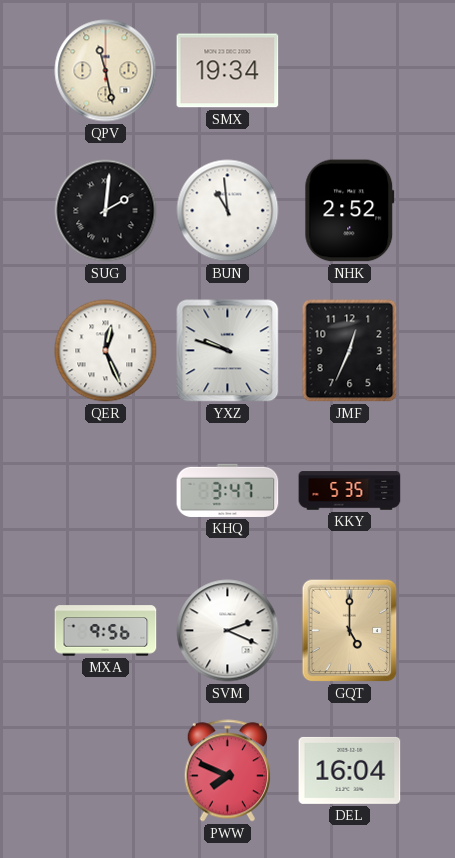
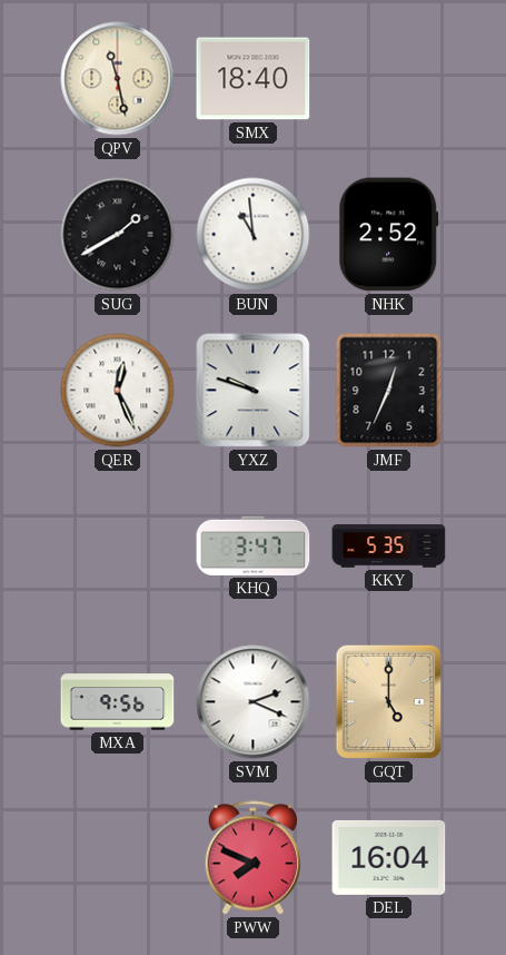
SMX: 19:34 -> 18:40
SUG: 2:01 -> 1:40
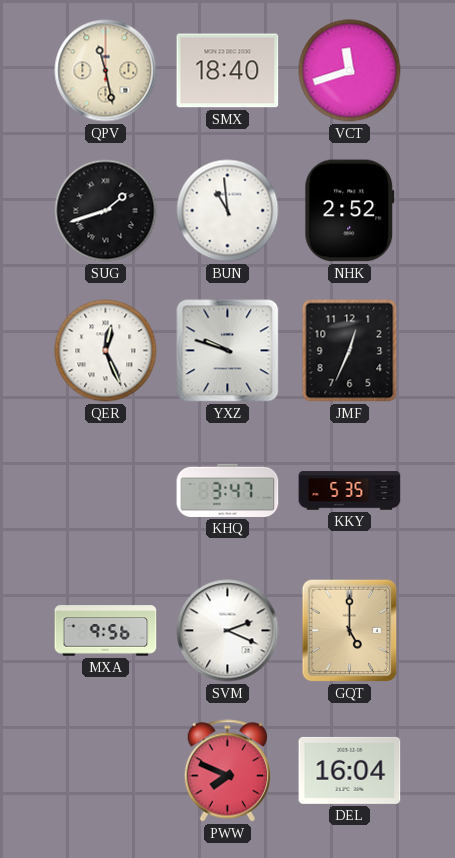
VCT: none -> 11:42
SUG: 1:40 -> 1:42
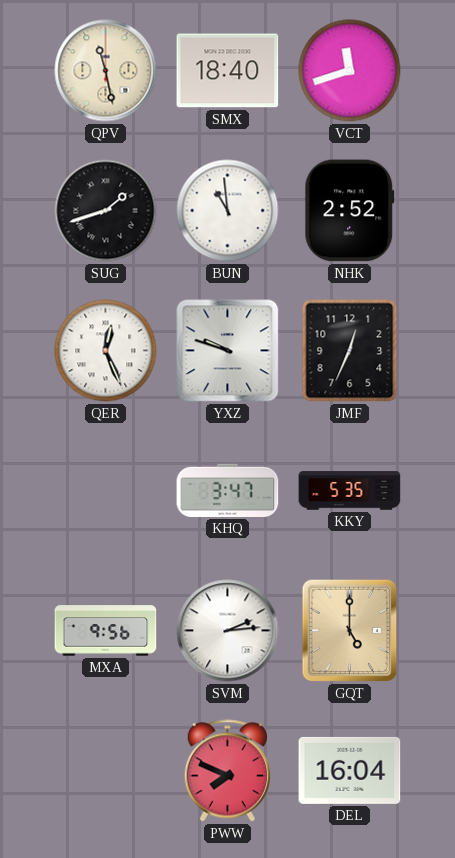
SVM: 2:19 -> 2:14
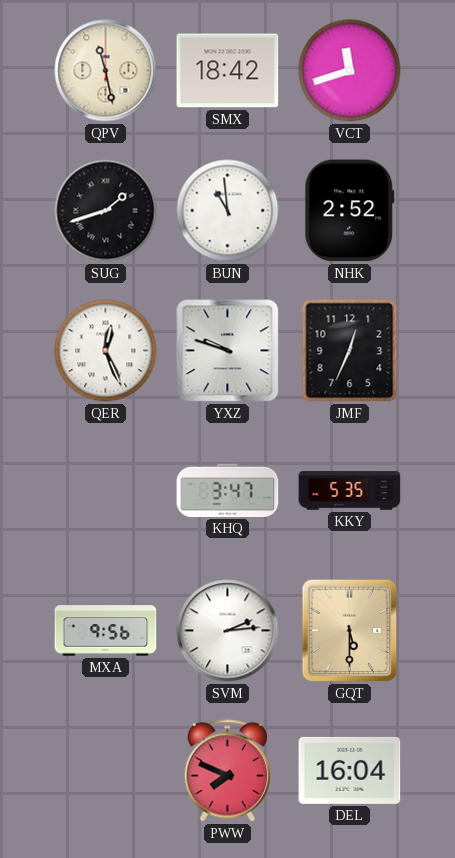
SMX: 18:40 -> 18:42
GQT: 5:00 -> 5:30
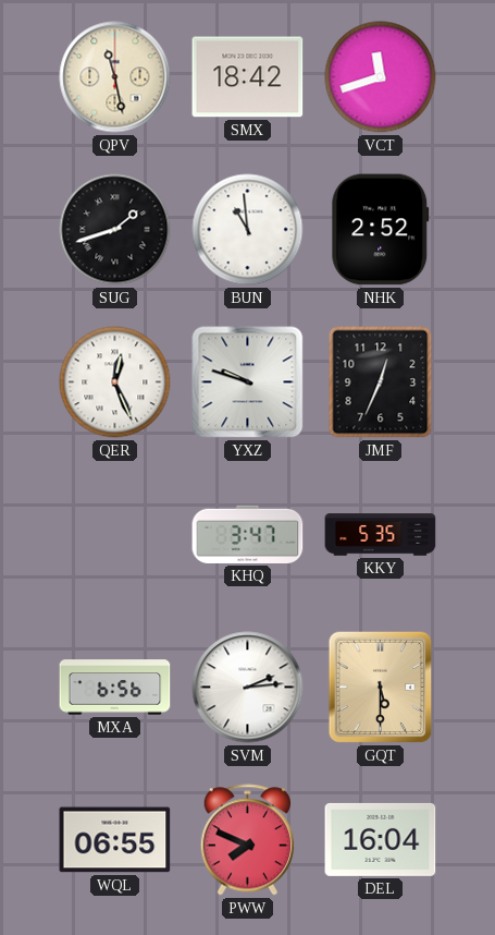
MXA: 9:56 -> 6:56
WQL: none -> 06:55
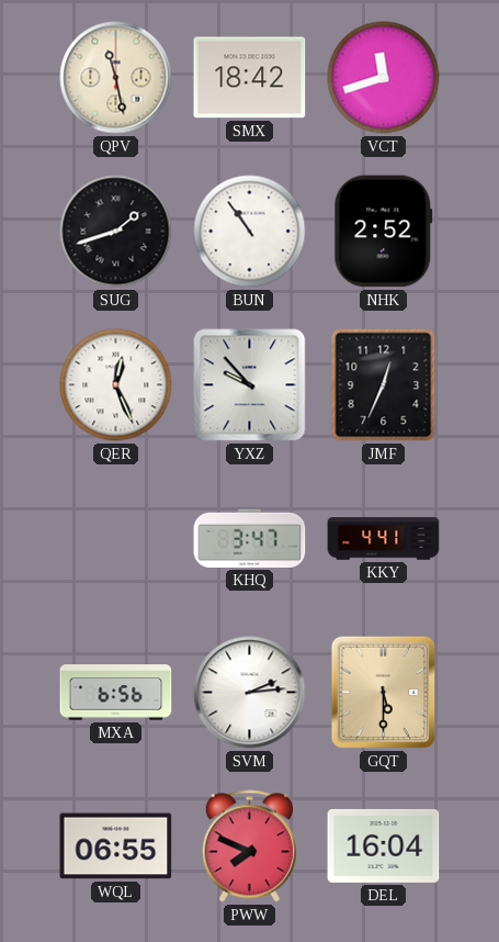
BUN: 10:59 -> 10:54
YXZ: 9:48 -> 9:53
KKY: 5:35 -> 4:41
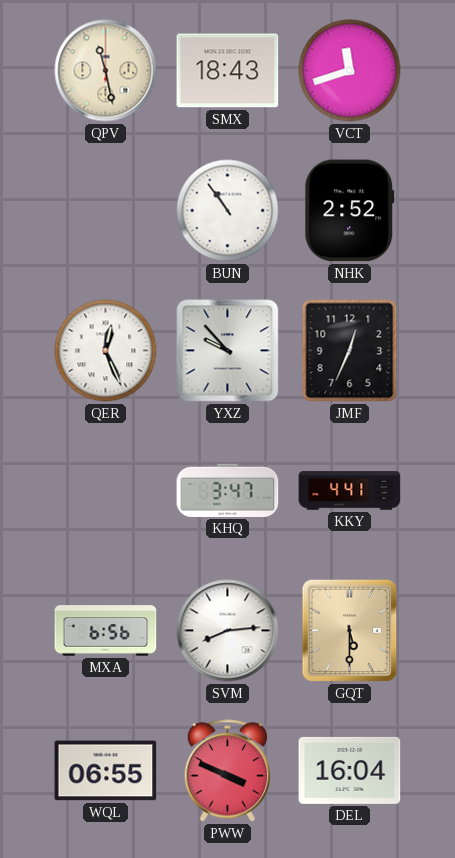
SMX: 18:42 -> 18:43
SUG: 1:42 -> none
SVM: 2:14 -> 8:14
PWW: 7:49 -> 3:49
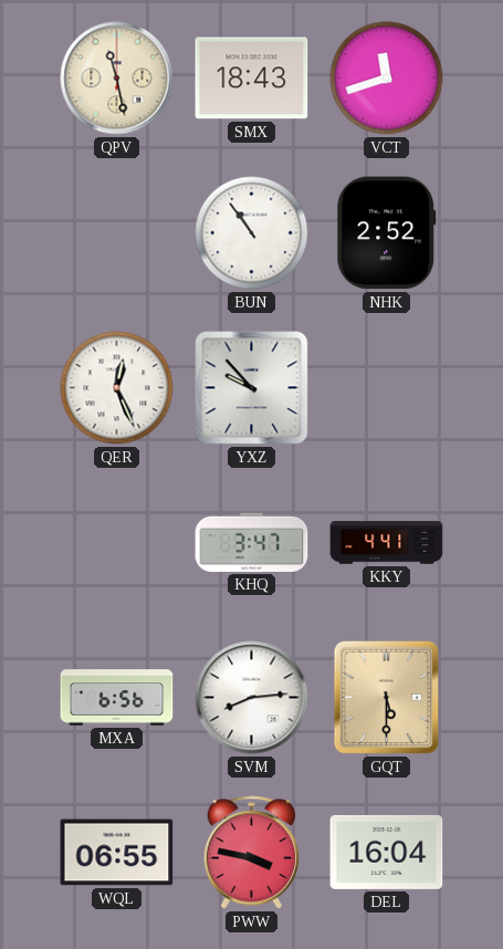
JMF: 12:34 -> none
PWW: 3:49 -> 3:47
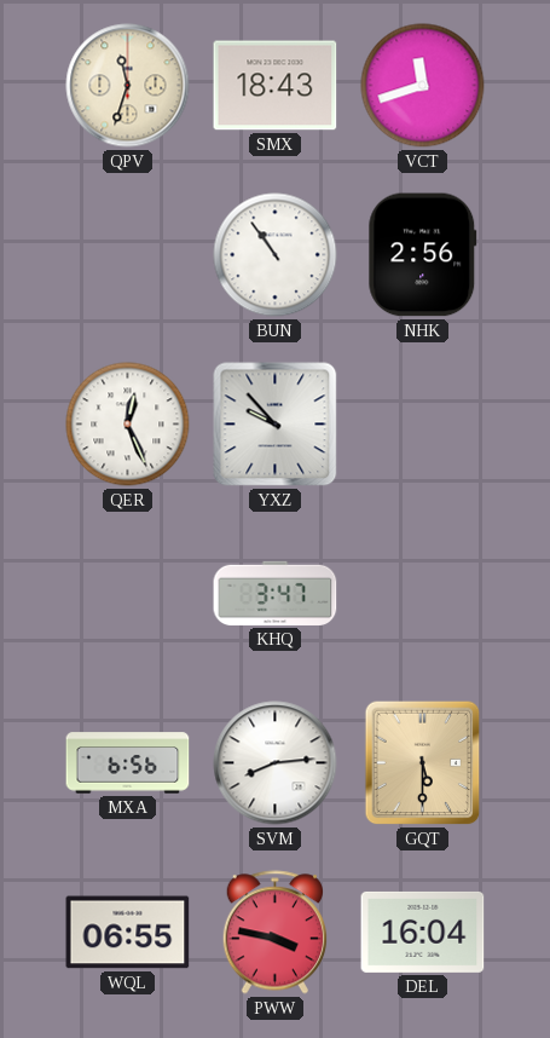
QPV: 11:28 -> 11:33
NHK: 2:52 -> 2:56
KKY: 4:41 -> none
